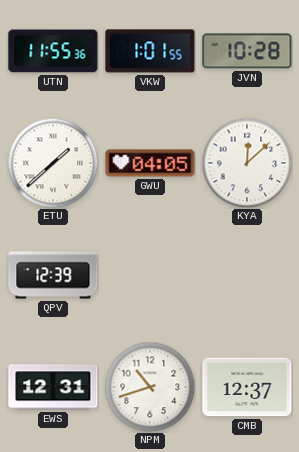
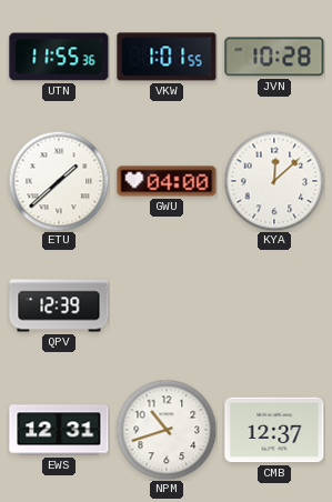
GWU: 04:05 -> 04:00
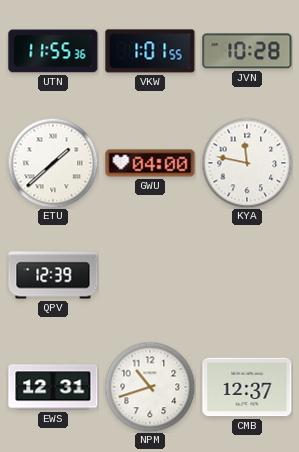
KYA: 12:08 -> 11:47
